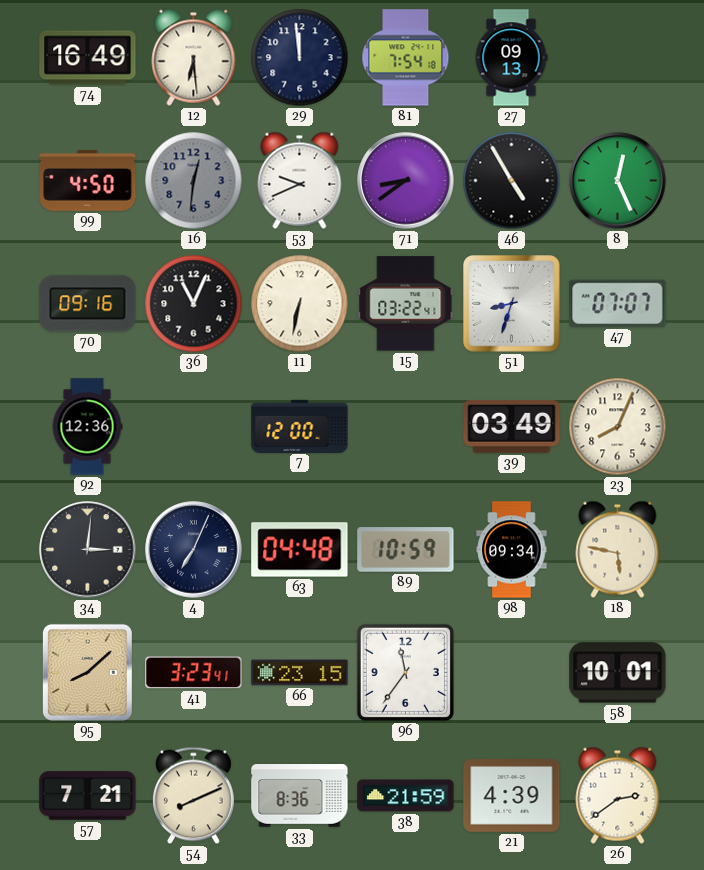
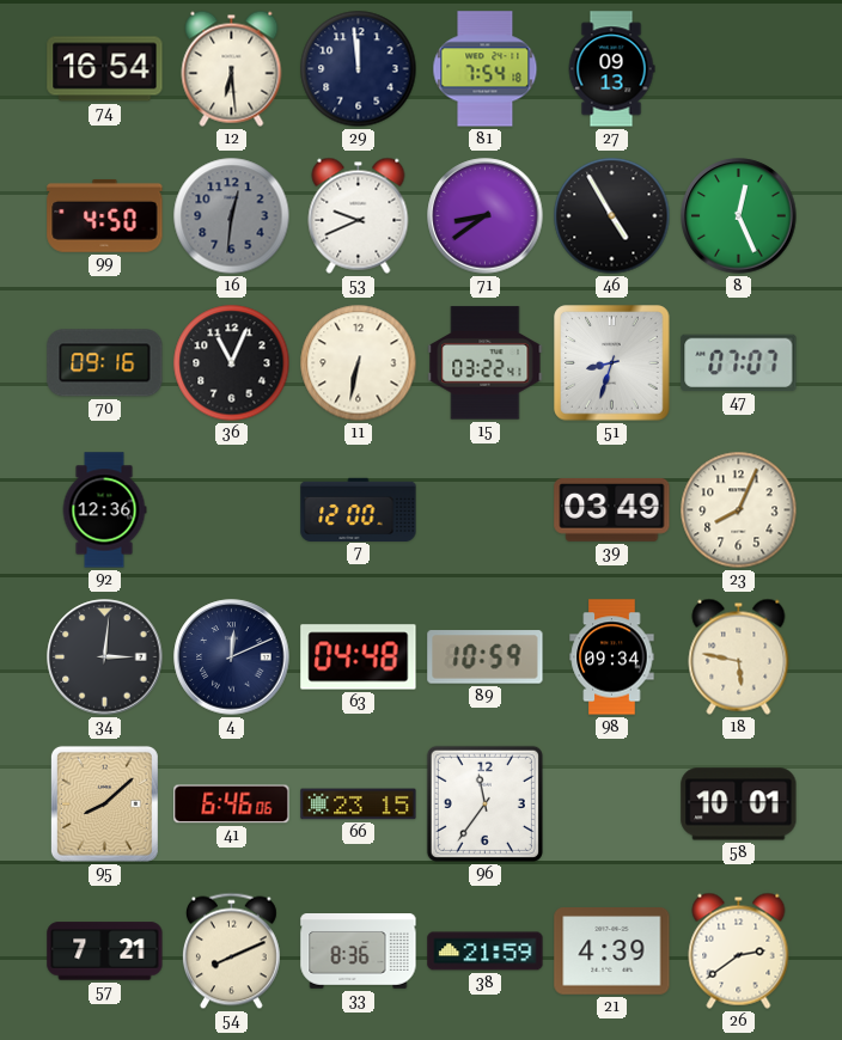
74: 16:49 -> 16:54
4: 7:04 -> 12:11
41: 3:23 -> 6:46
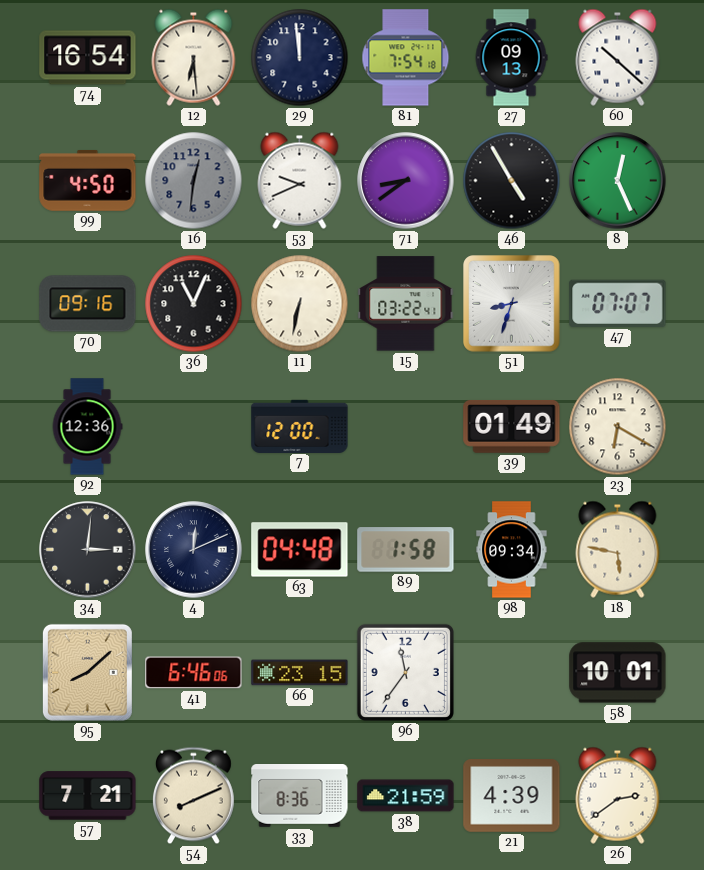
60: none -> 10:22
39: 03:49 -> 01:49
23: 8:04 -> 6:20
89: 10:59 -> 1:58
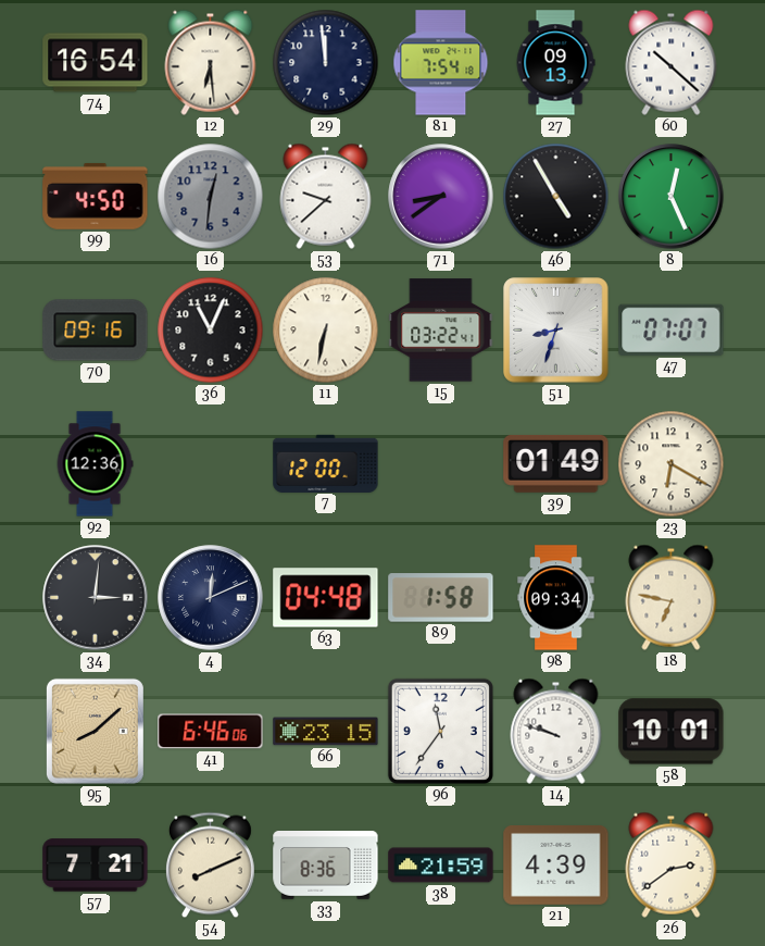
53: 9:41 -> 9:38
18: 5:47 -> 6:47
14: none -> 9:48
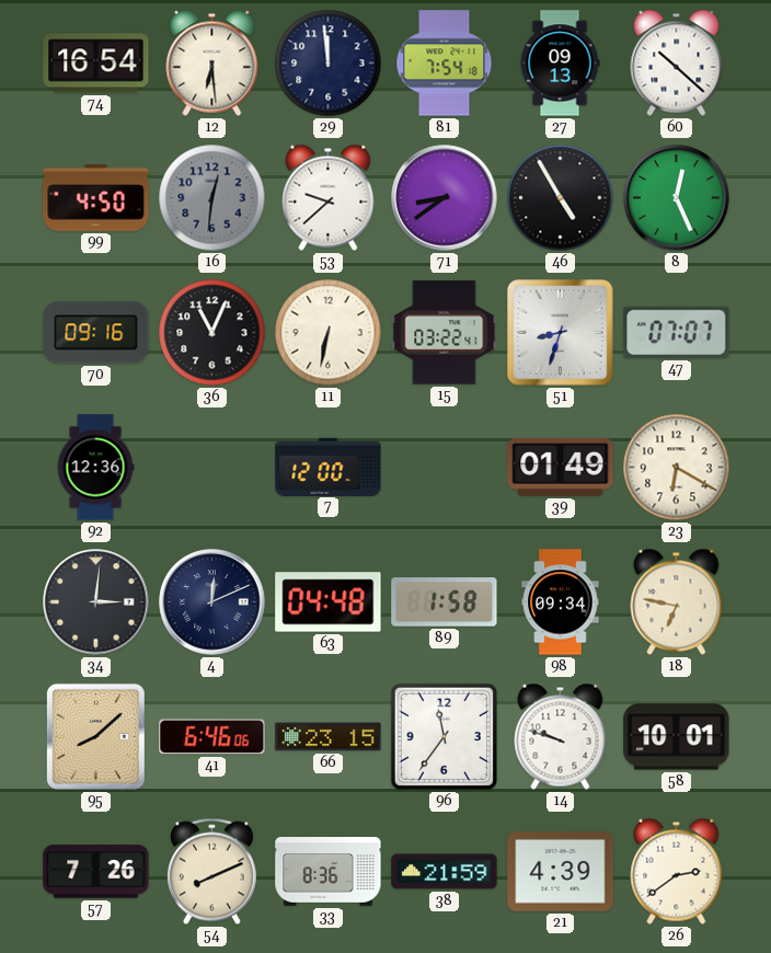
57: 7:21 -> 7:26
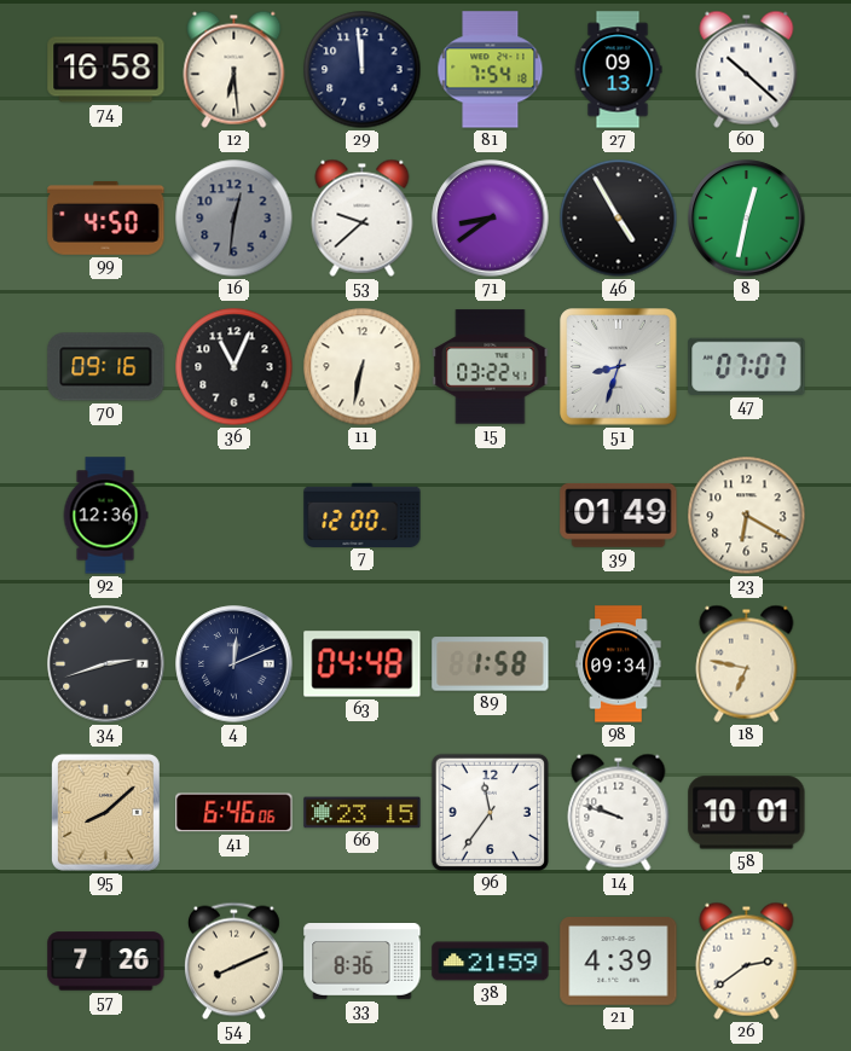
74: 16:54 -> 16:58
8: 12:26 -> 12:32
34: 3:01 -> 2:42
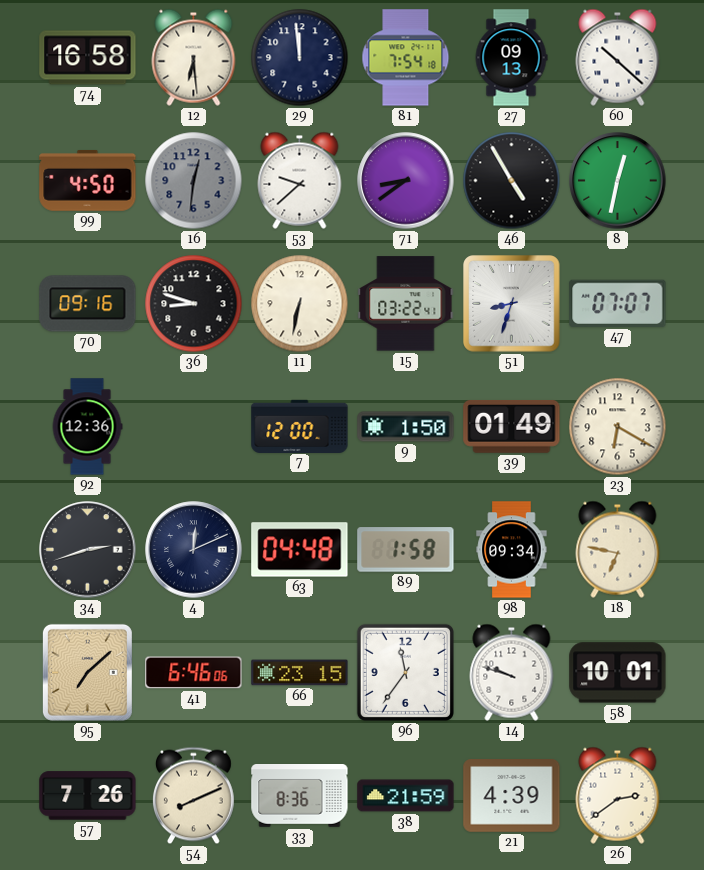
36: 11:04 -> 8:48
9: none -> 1:50
95: 8:08 -> 7:08
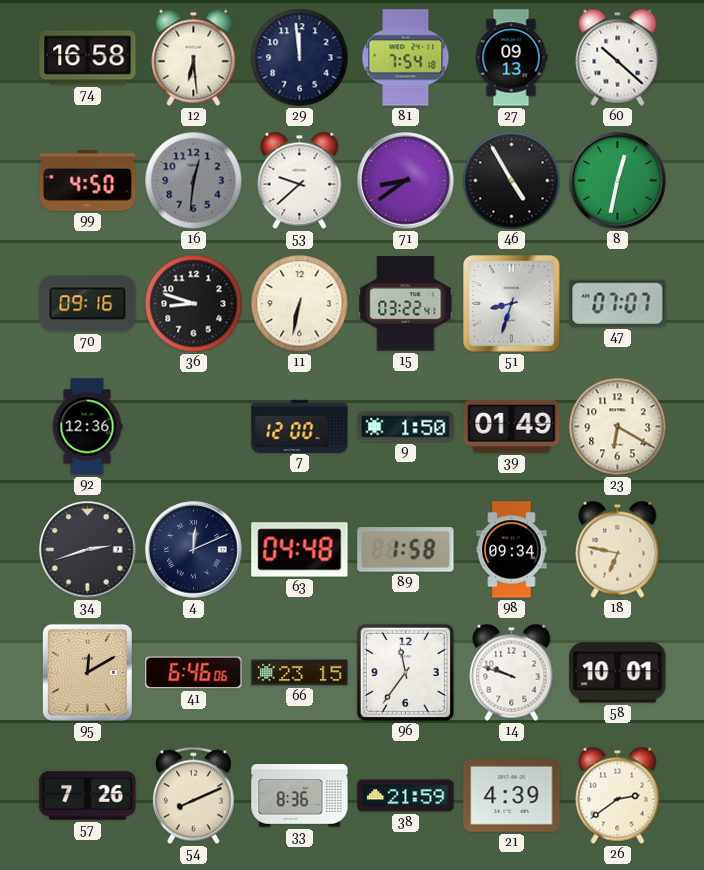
95: 7:08 -> 12:10
